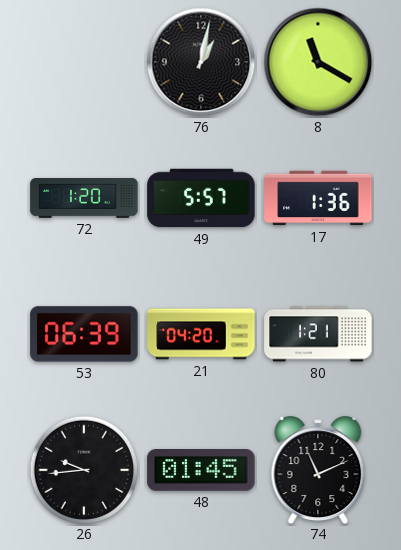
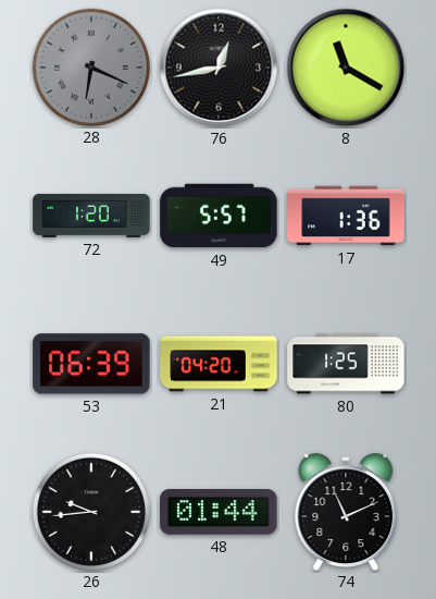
28: none -> 6:19
76: 1:02 -> 12:43
80: 1:21 -> 1:25
48: 01:45 -> 01:44
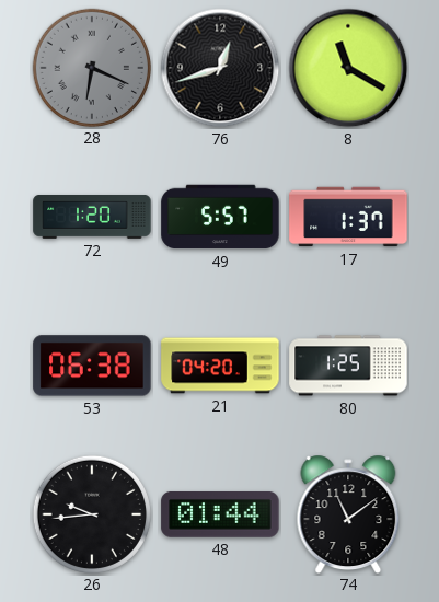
76: 12:43 -> 12:42
17: 1:36 -> 1:37
53: 06:39 -> 06:38
74: 11:11 -> 11:09
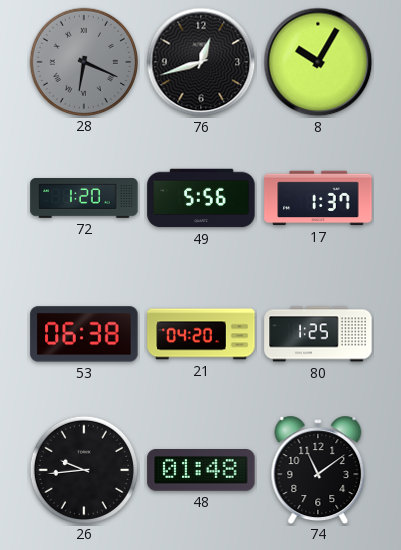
8: 11:20 -> 10:05
49: 5:57 -> 5:56
48: 01:44 -> 01:48
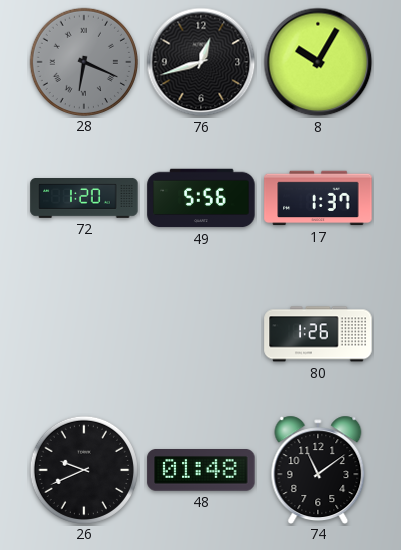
53: 06:38 -> none
21: 04:20 -> none
80: 1:25 -> 1:26
26: 9:44 -> 9:41
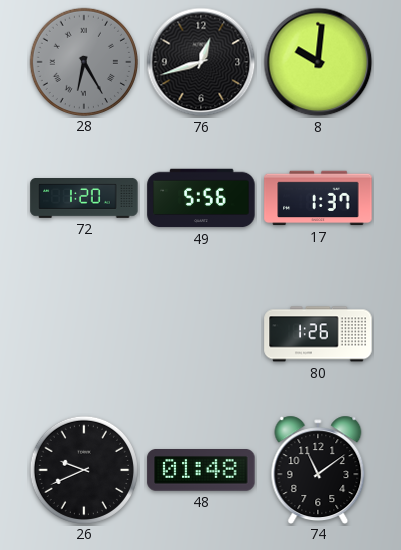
28: 6:19 -> 6:25
8: 10:05 -> 10:01
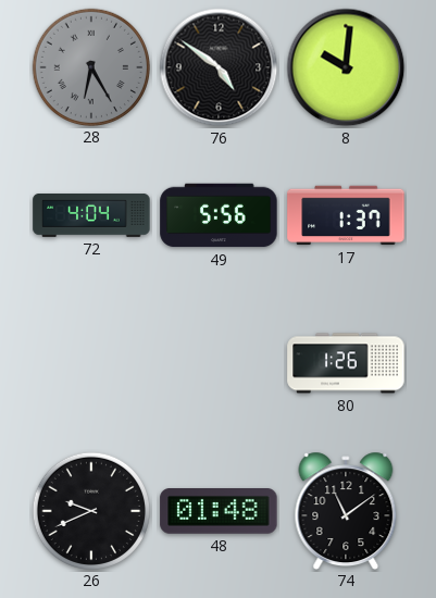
76: 12:42 -> 4:51
72: 1:20 -> 4:04
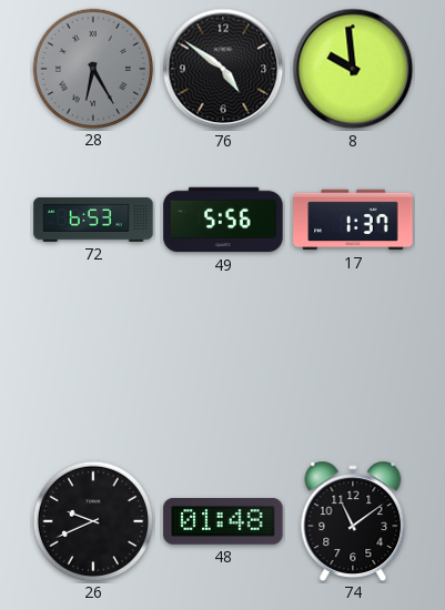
8: 10:01 -> 9:59
72: 4:04 -> 6:53
80: 1:26 -> none
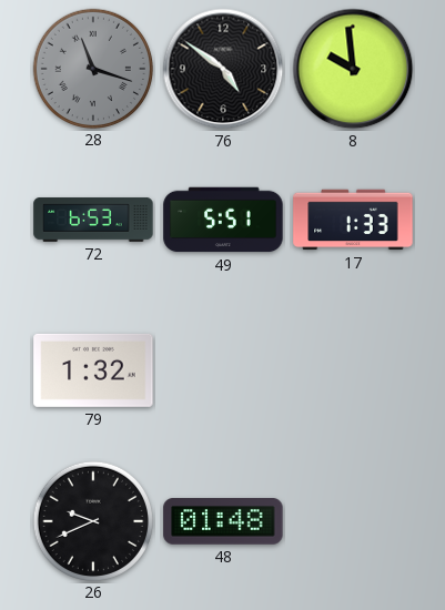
28: 6:25 -> 11:18
49: 5:56 -> 5:51
17: 1:37 -> 1:33
79: none -> 1:32
74: 11:09 -> none
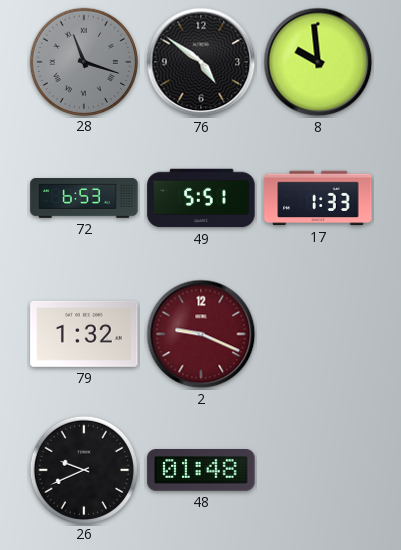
2: none -> 9:19
